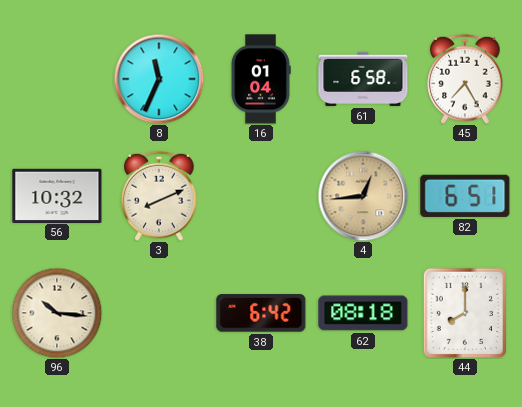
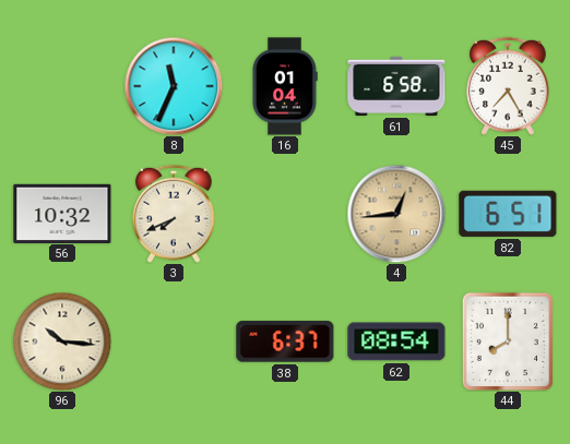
3: 8:11 -> 7:41
38: 6:42 -> 6:37
62: 08:18 -> 08:54
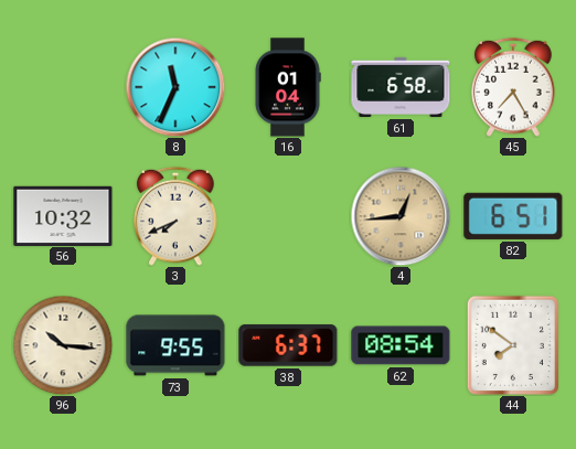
73: none -> 9:55
44: 8:00 -> 7:51
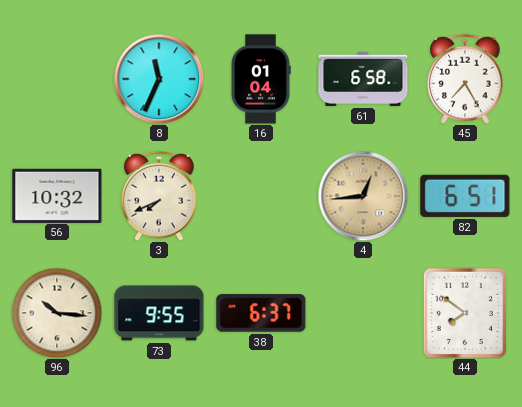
62: 08:54 -> none
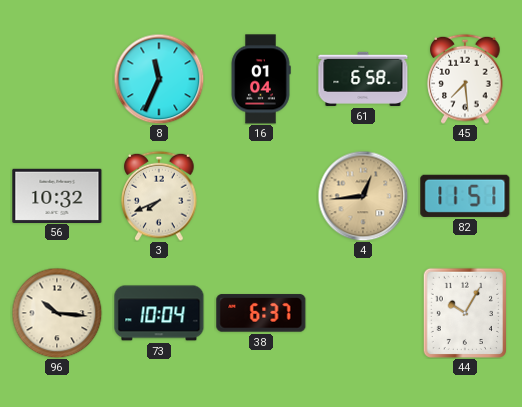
45: 7:25 -> 7:29
82: 6:51 -> 11:51
73: 9:55 -> 10:04
44: 7:51 -> 10:05
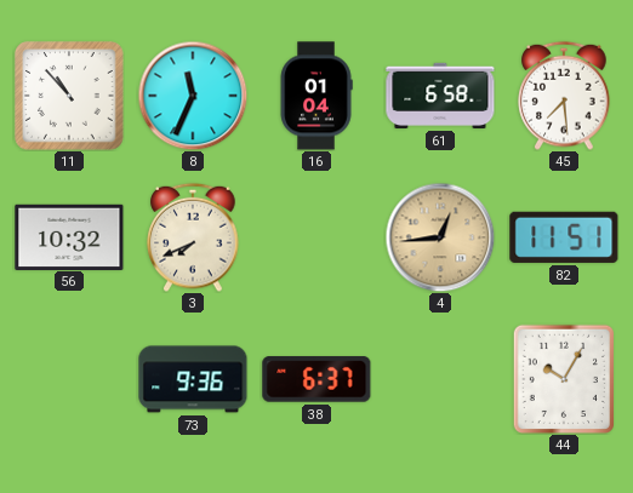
11: none -> 10:53
96: 10:16 -> none
73: 10:04 -> 9:36
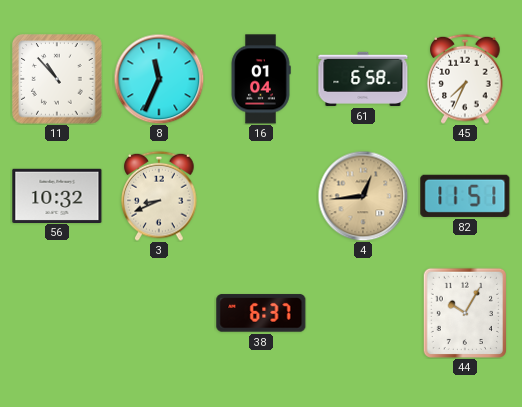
45: 7:29 -> 7:34
3: 7:41 -> 8:41
73: 9:36 -> none
